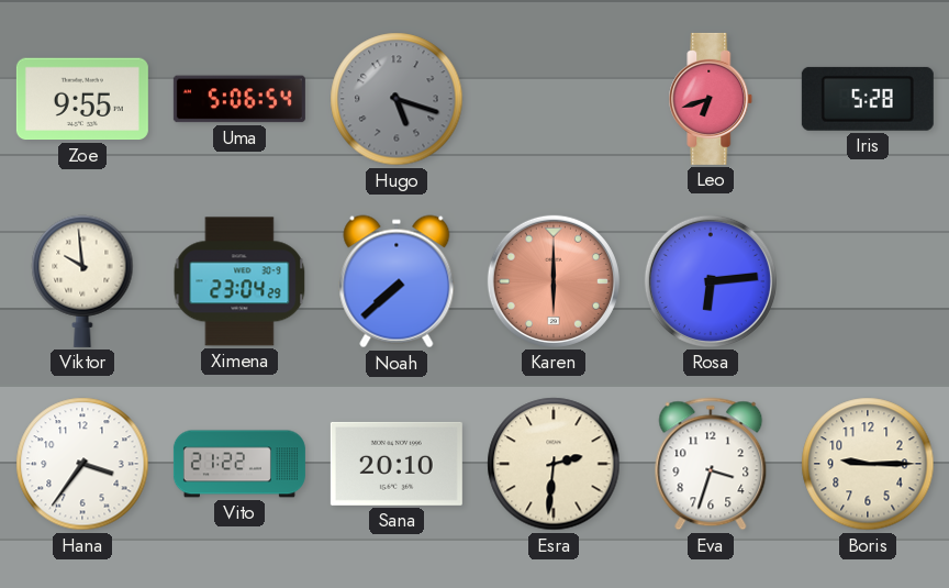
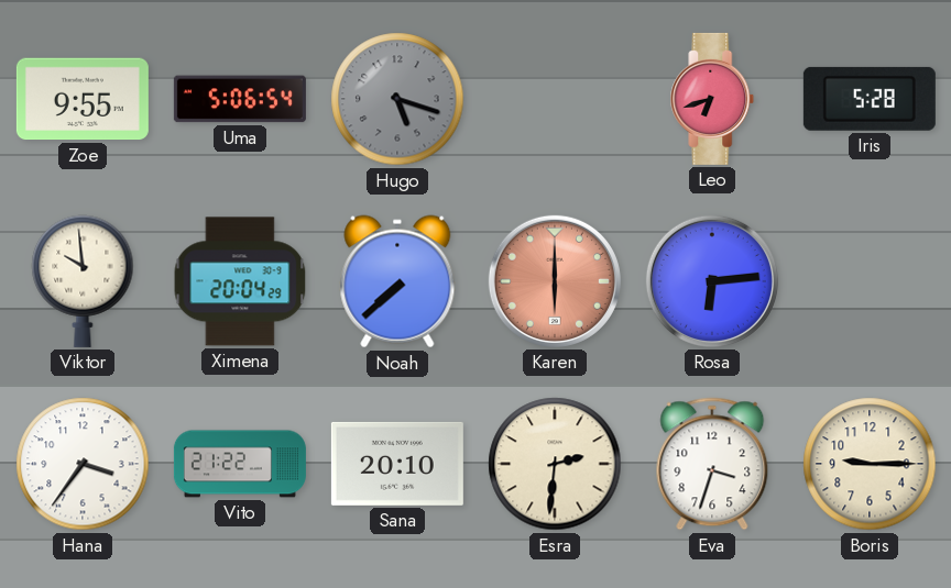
Ximena: 23:04 -> 20:04
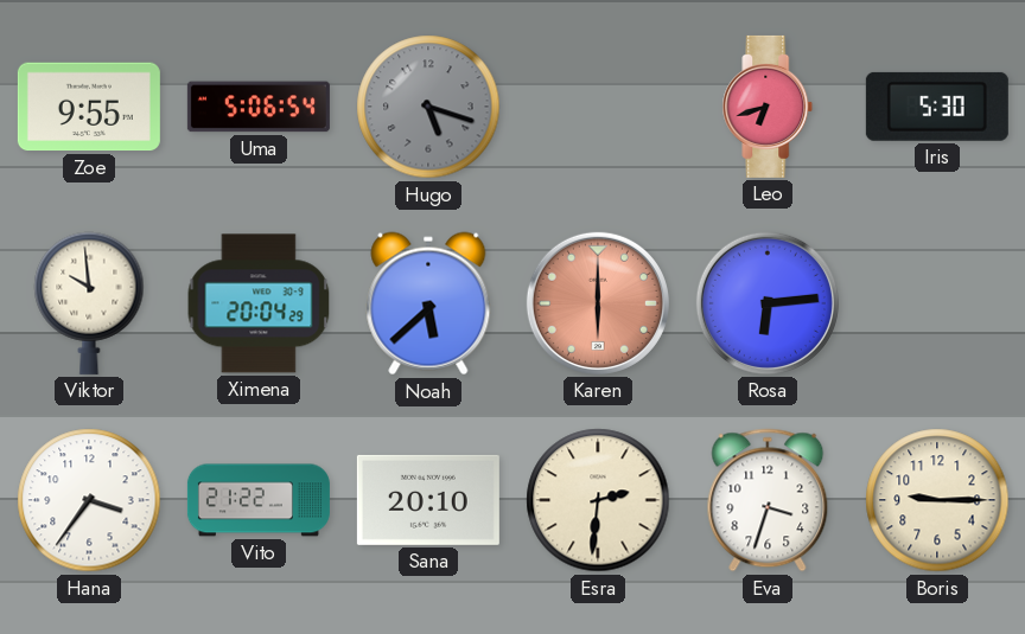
Iris: 5:28 -> 5:30
Noah: 7:38 -> 5:38
